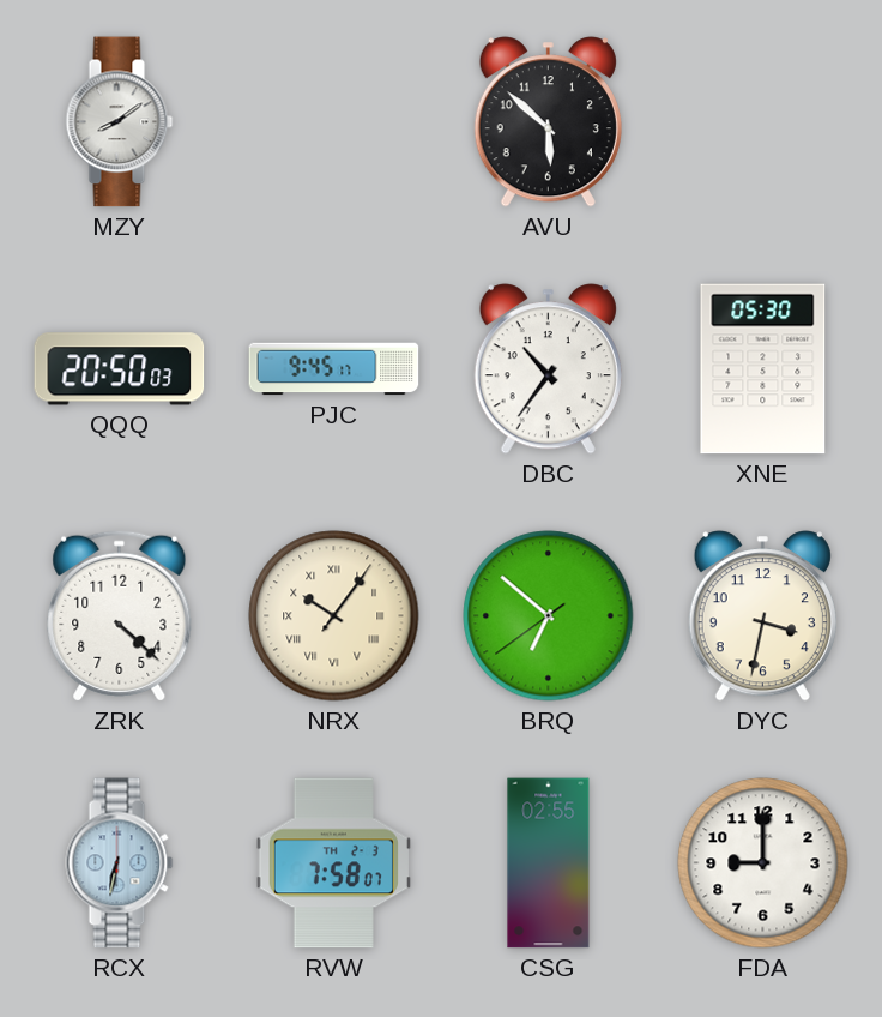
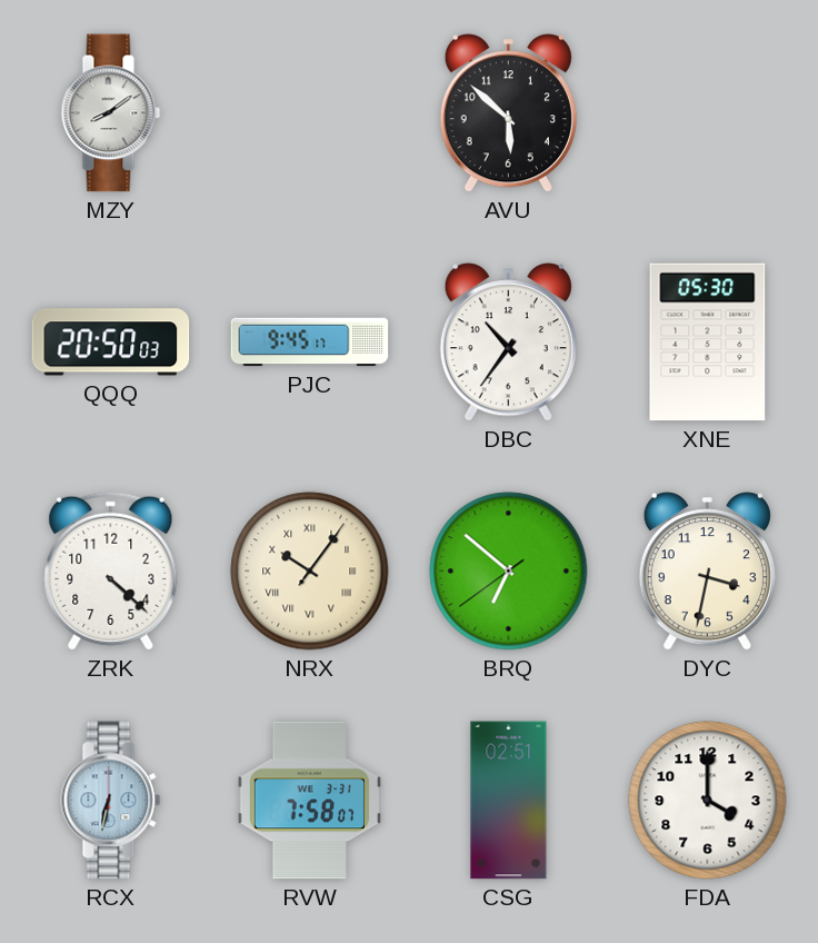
RVW date: TH 2-3 -> WE 3-31
CSG: 02:55 -> 02:51
FDA: 9:00 -> 4:00
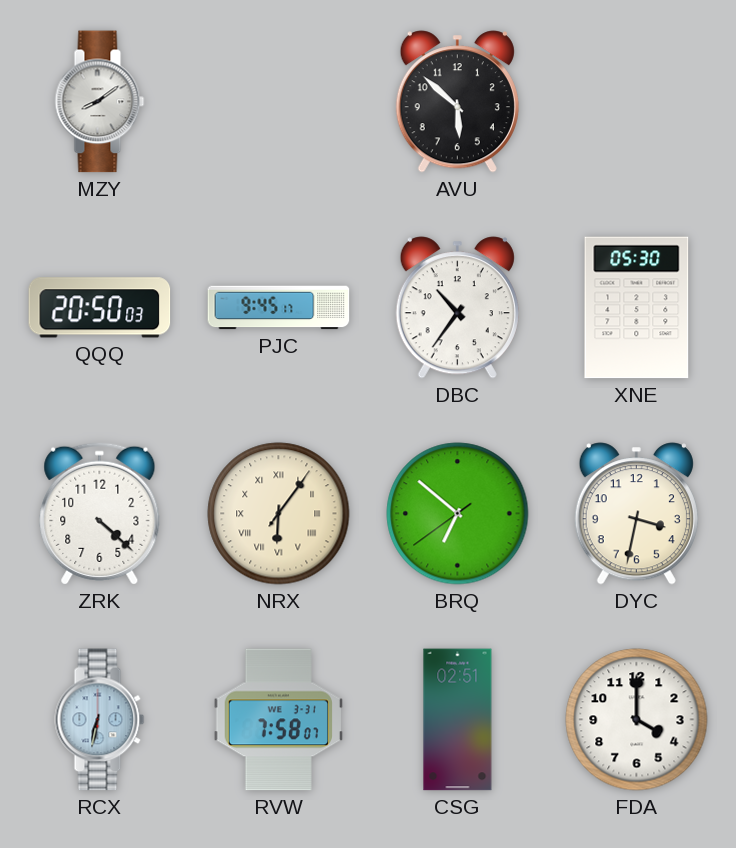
NRX: 10:06 -> 6:06
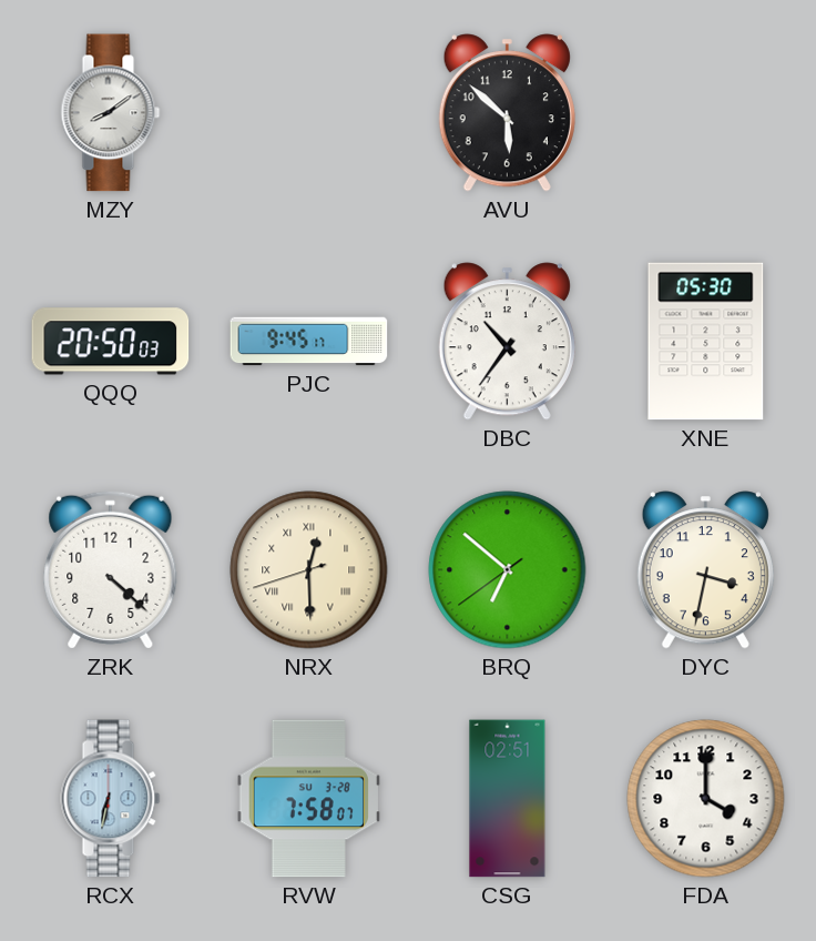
NRX: 6:06 -> 12:29
RVW date: WE 3-31 -> SU 3-28
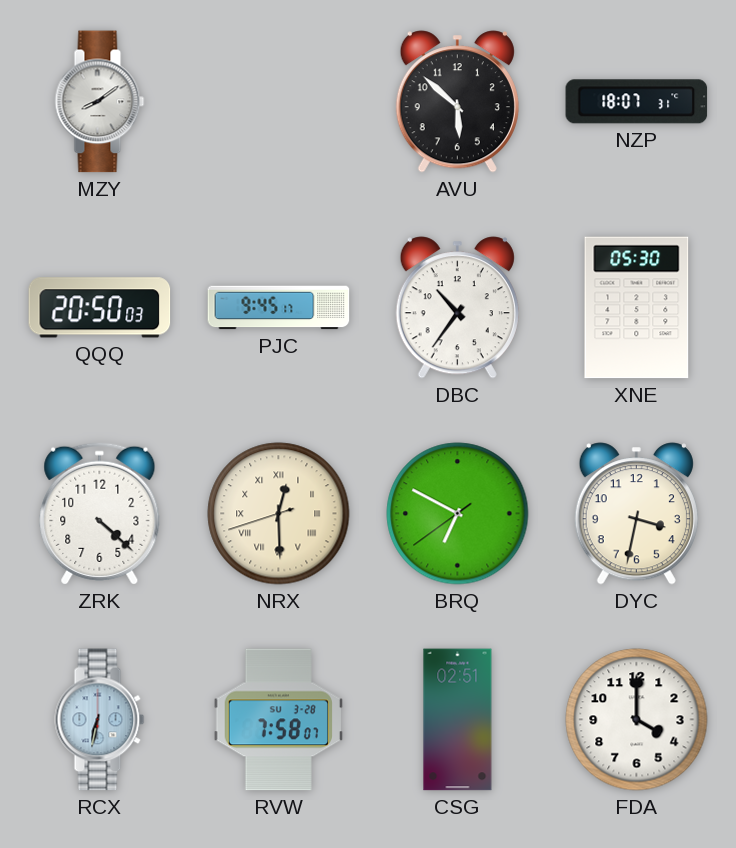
NZP: none -> 18:07
BRQ: 6:51 -> 6:49
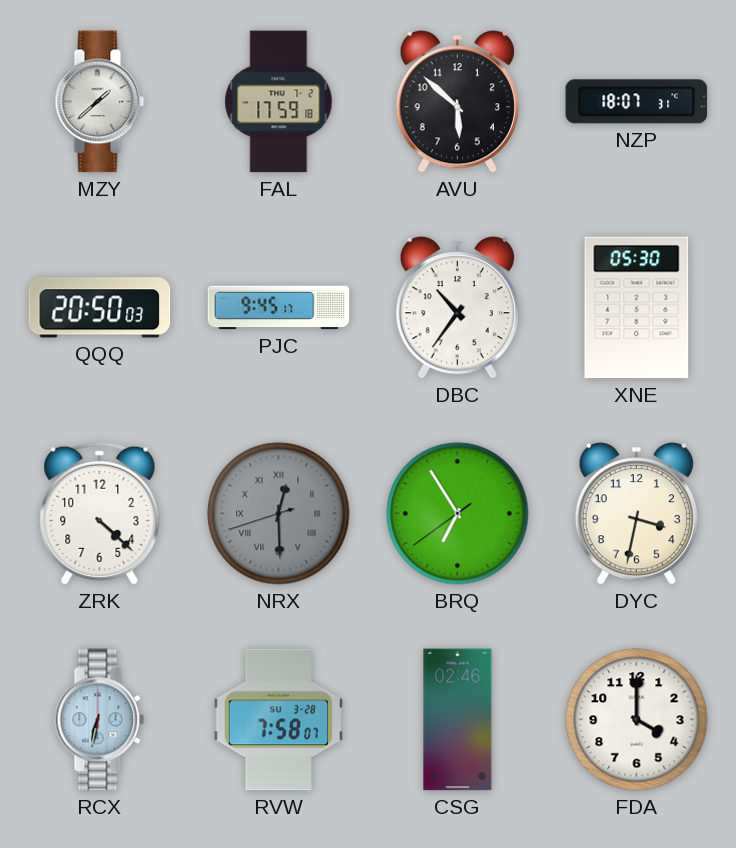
MZY: 8:09 -> 1:38
FAL: none -> 17:59
NRX dial: cream -> grey
BRQ: 6:49 -> 6:54
CSG: 02:51 -> 02:46
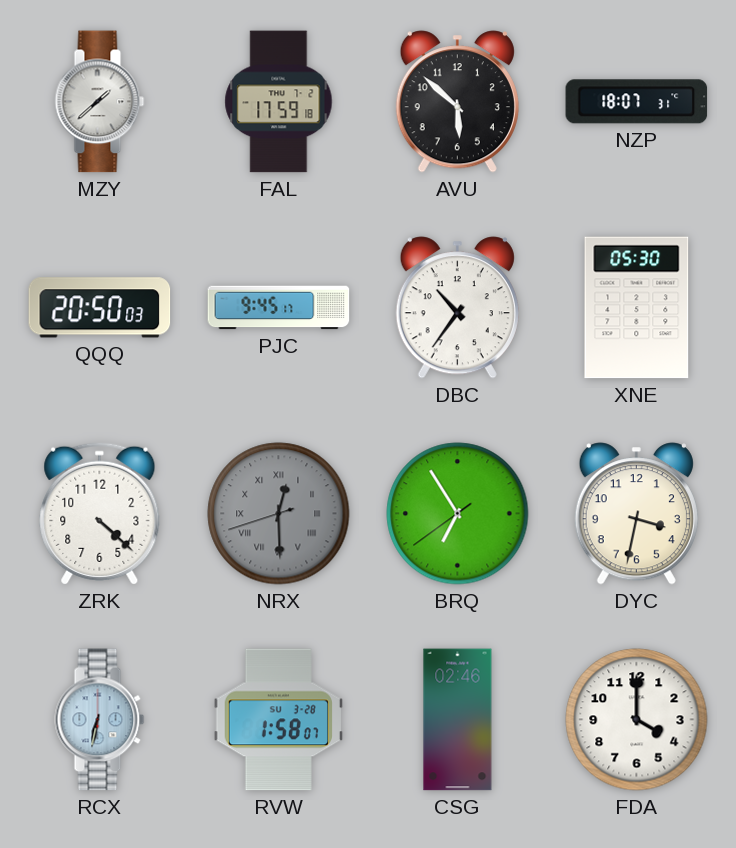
RVW: 7:58 -> 1:58
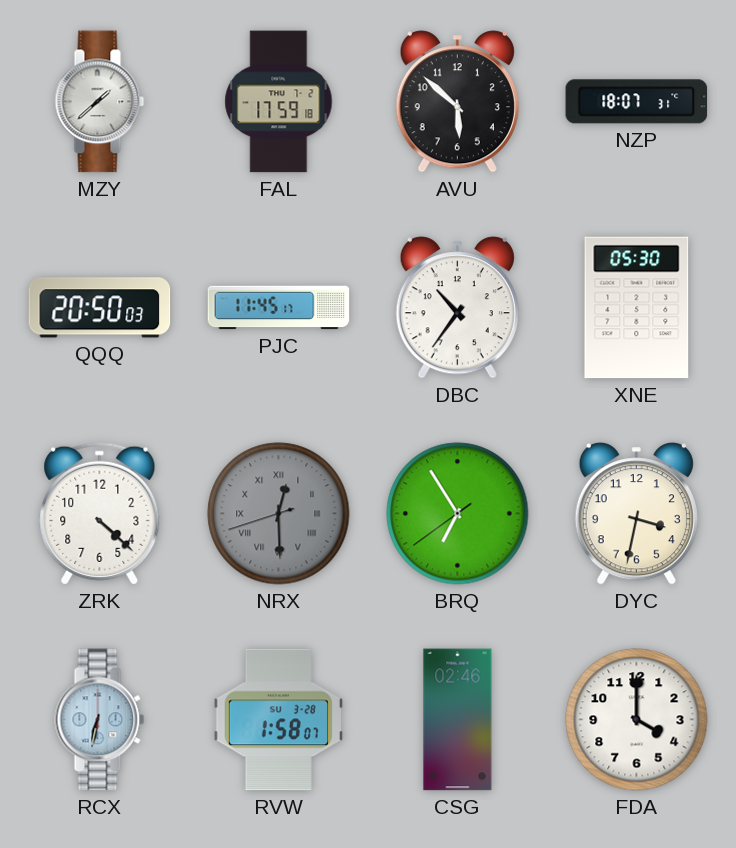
PJC: 9:45 -> 11:45
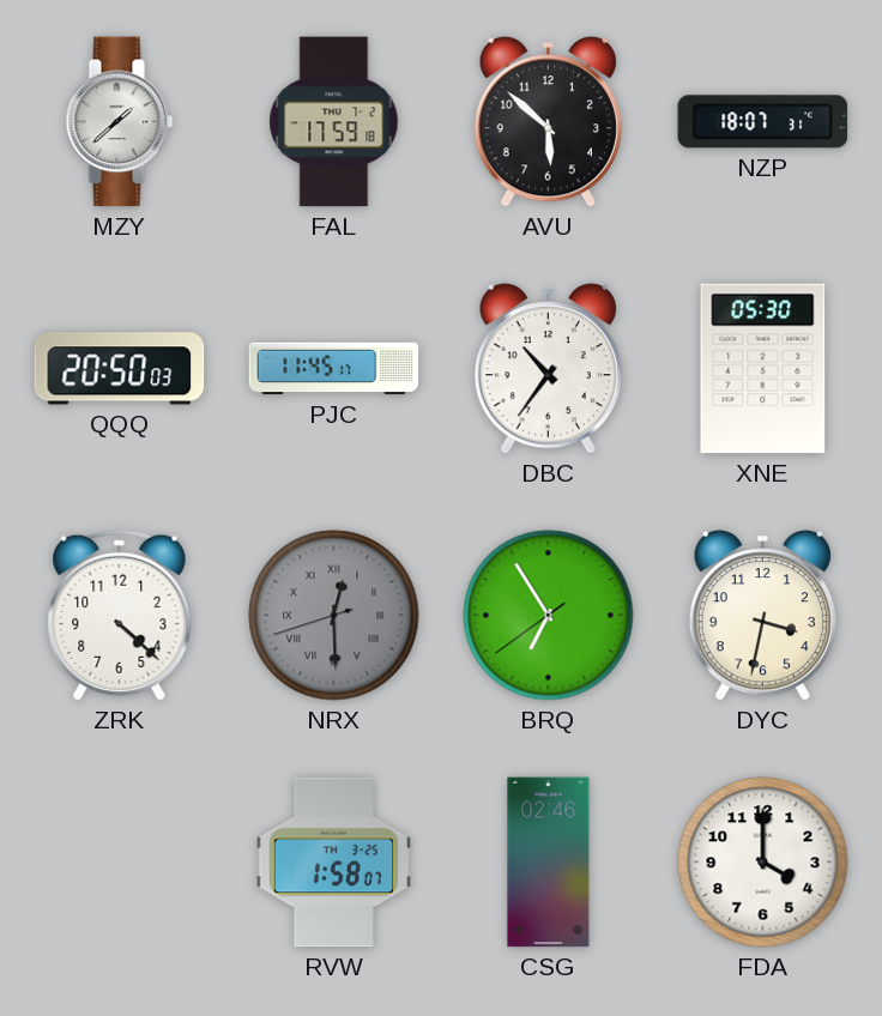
RCX: 6:32 -> none
RVW date: SU 3-28 -> TH 3-25
